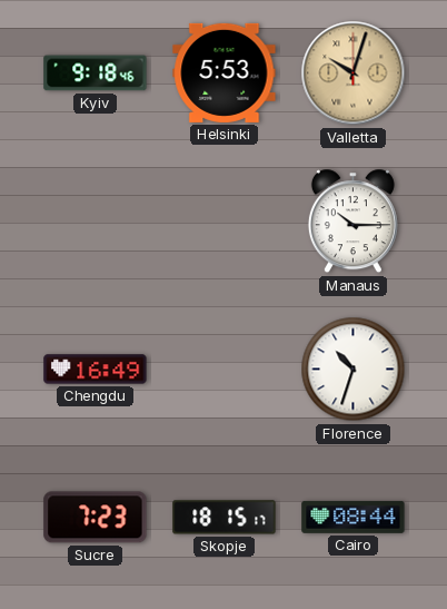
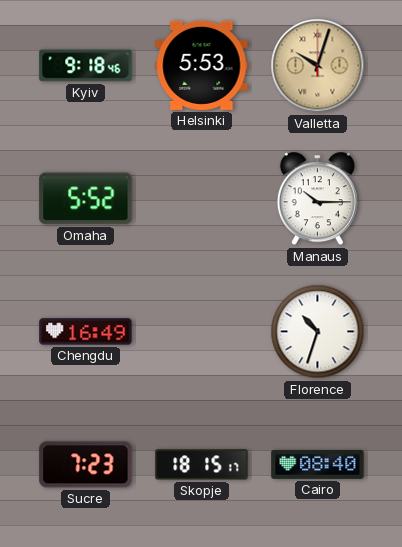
Omaha: none -> 5:52
Cairo: 08:44 -> 08:40
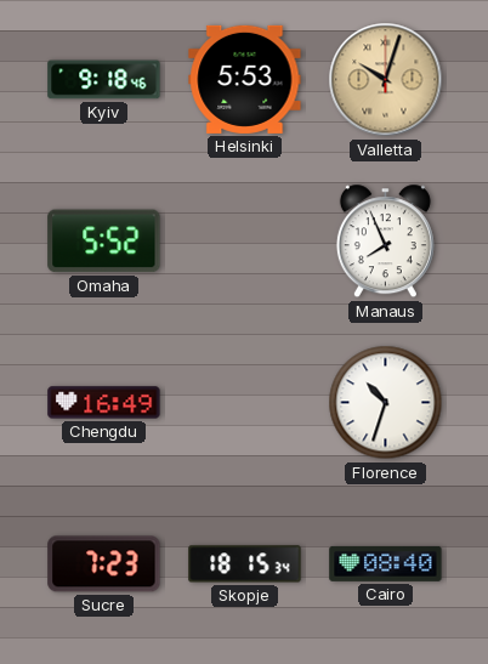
Manaus: 10:15 -> 7:56
Skopje: 18:15:17 -> 18:15:34
